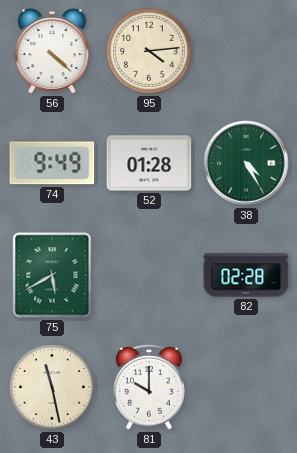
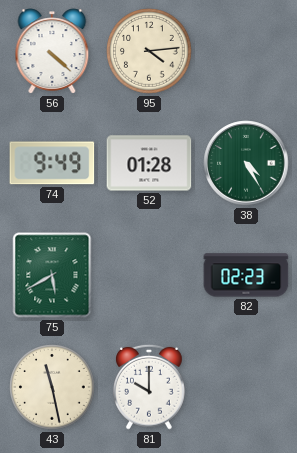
82: 02:28 -> 02:23
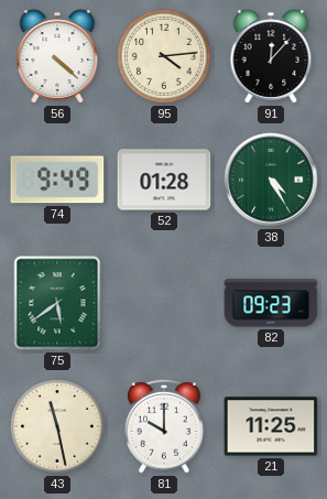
91: none -> 12:07
75: 5:40 -> 5:39
82: 02:23 -> 09:23
21: none -> 11:25
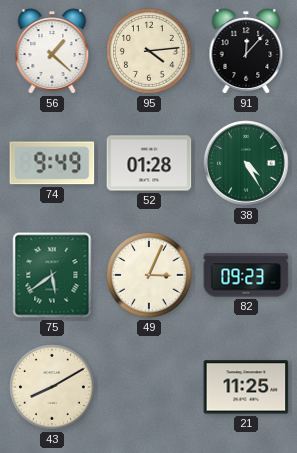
56: 4:22 -> 1:22
49: none -> 3:04
43: 11:28 -> 8:10
81: 10:00 -> none
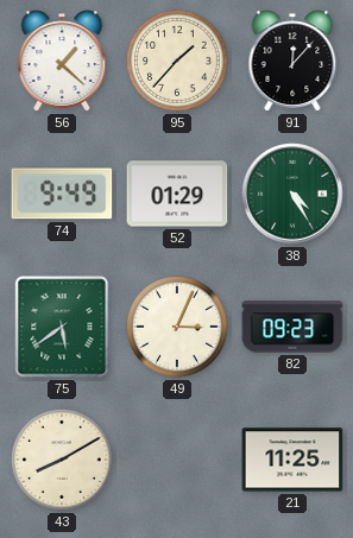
95: 4:14 -> 1:37
52: 01:28 -> 01:29
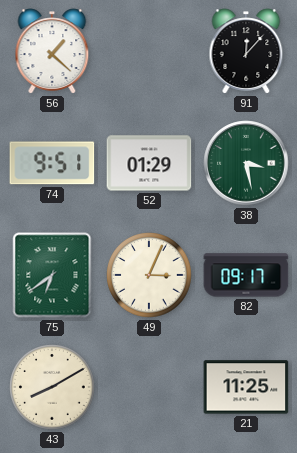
95: 1:37 -> none
74: 9:49 -> 9:51
38: 4:25 -> 3:28
75: 5:39 -> 6:39
82: 09:23 -> 09:17
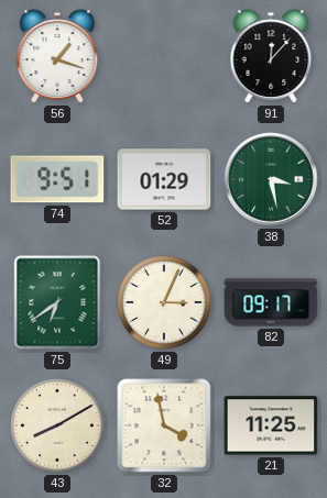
56: 1:22 -> 1:18
32: none -> 3:58
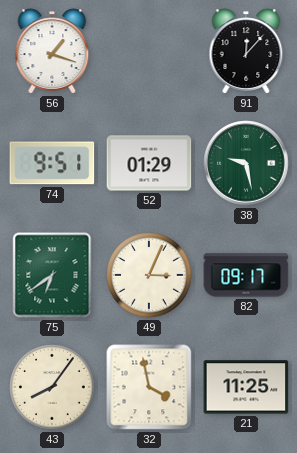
38: 3:28 -> 9:28
43: 8:10 -> 8:06
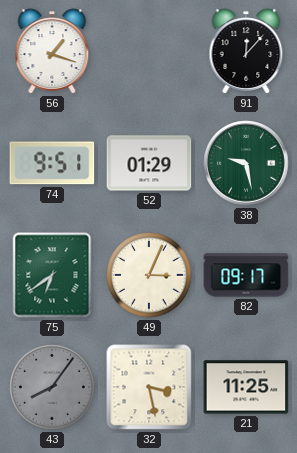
43 dial: cream -> grey
32: 3:58 -> 3:28
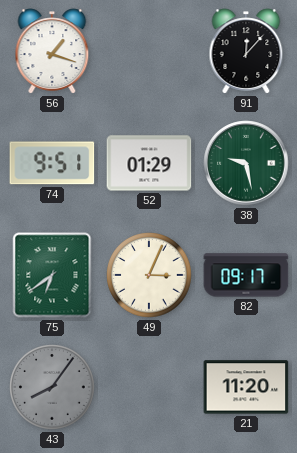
32: 3:28 -> none
21: 11:25 -> 11:20
